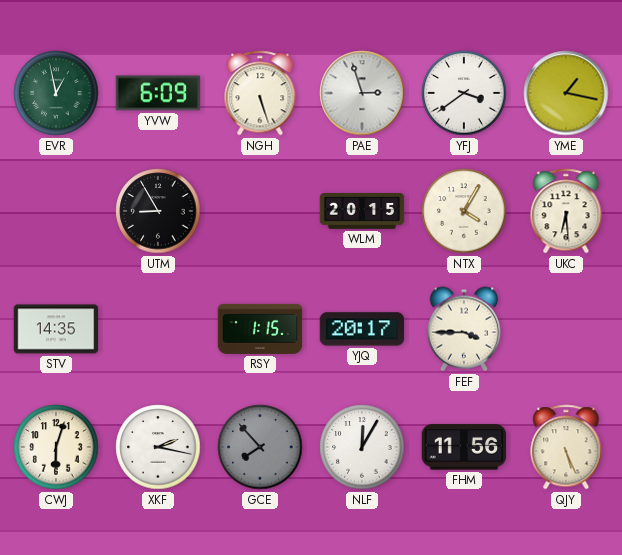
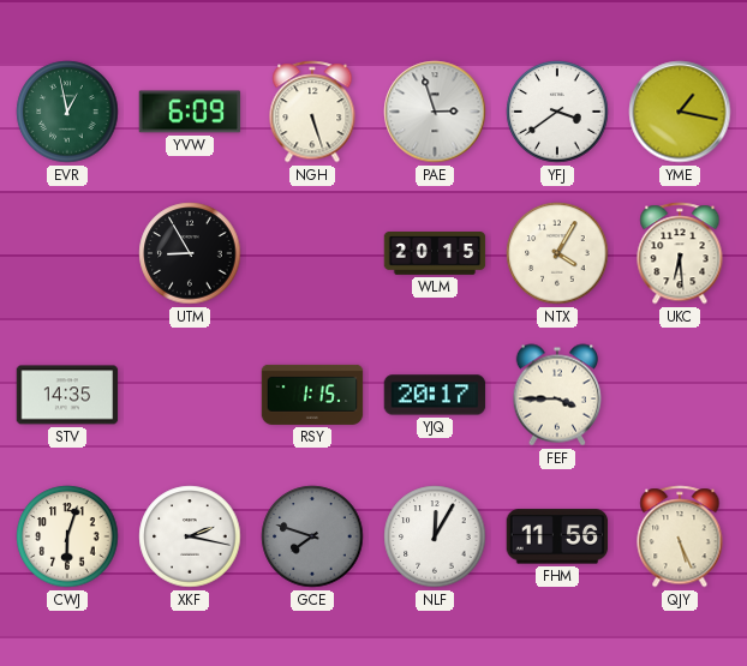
GCE: 7:53 -> 7:48
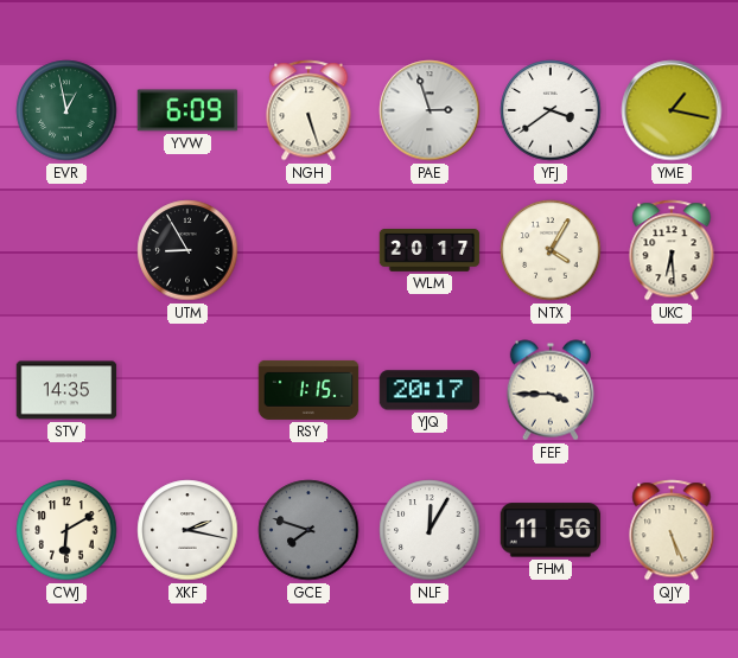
WLM: 20:15 -> 20:17
CWJ: 6:03 -> 6:10
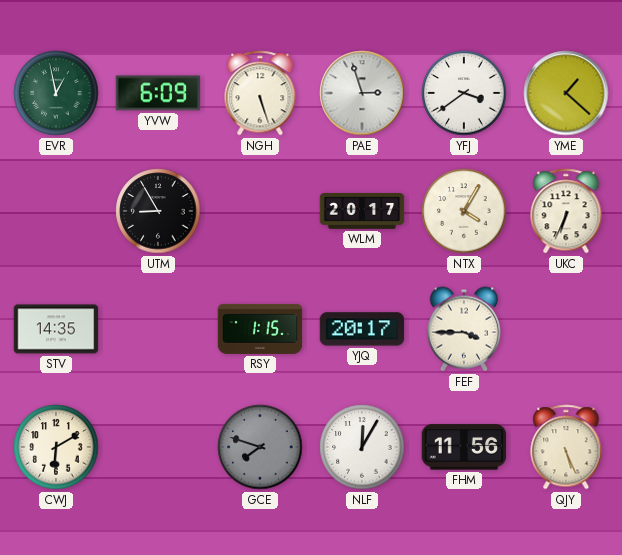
YME: 1:17 -> 1:22
UKC: 6:29 -> 6:34
XKF: 2:17 -> none
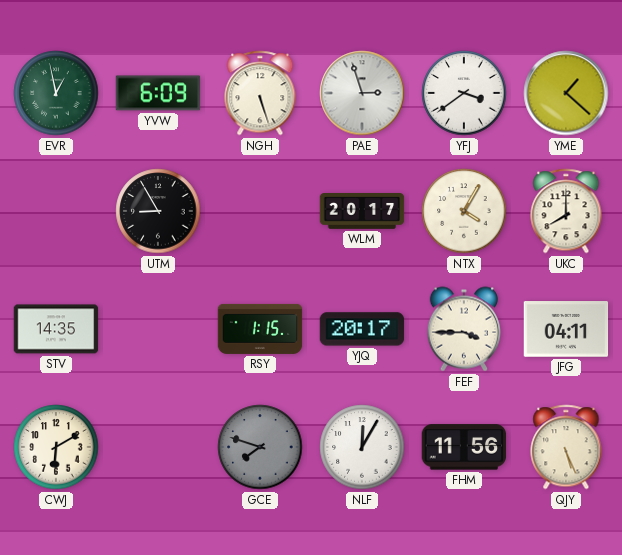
UKC: 6:34 -> 8:00
JFG: none -> 04:11
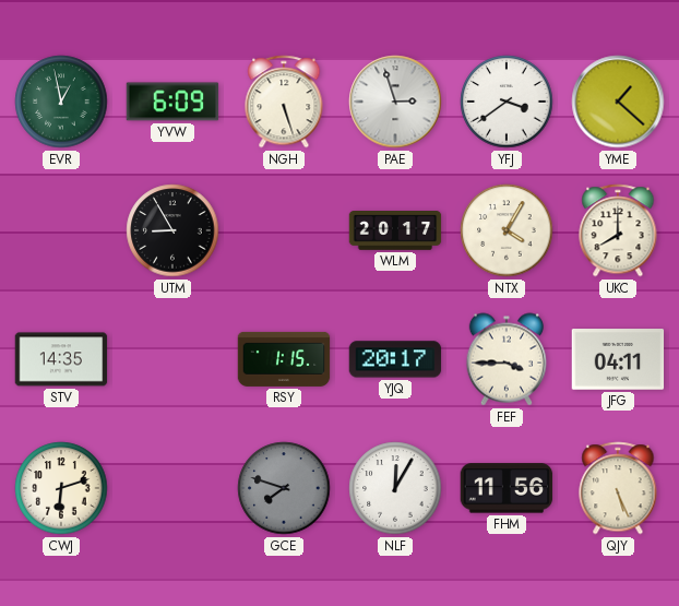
CWJ: 6:10 -> 6:12
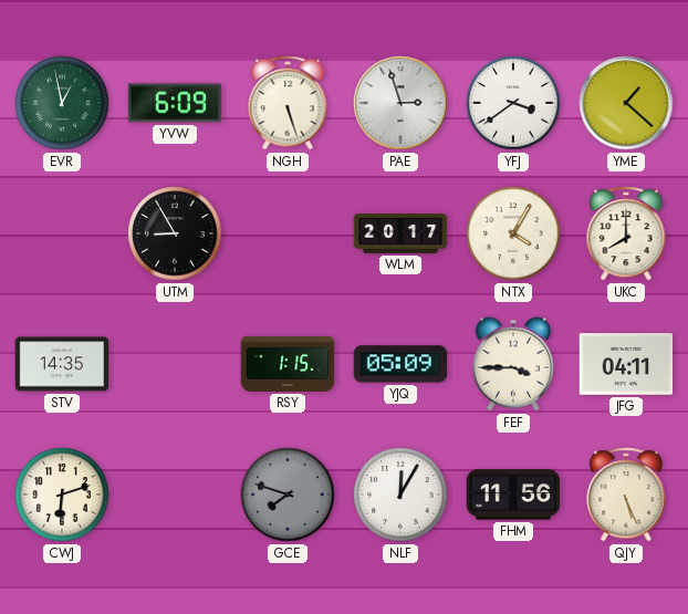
YJQ: 20:17 -> 05:09
